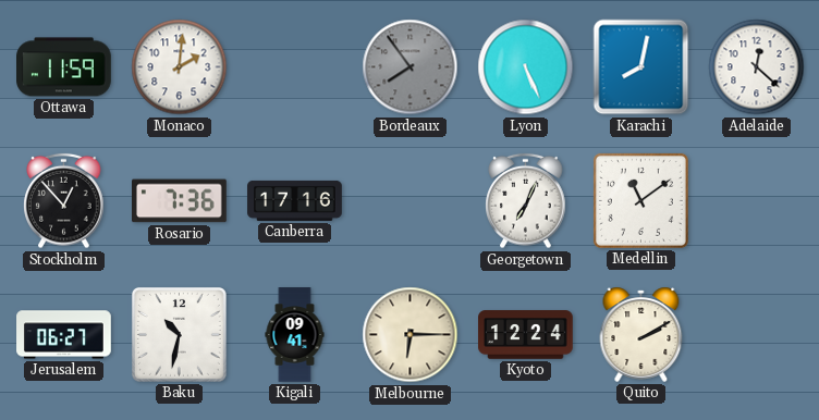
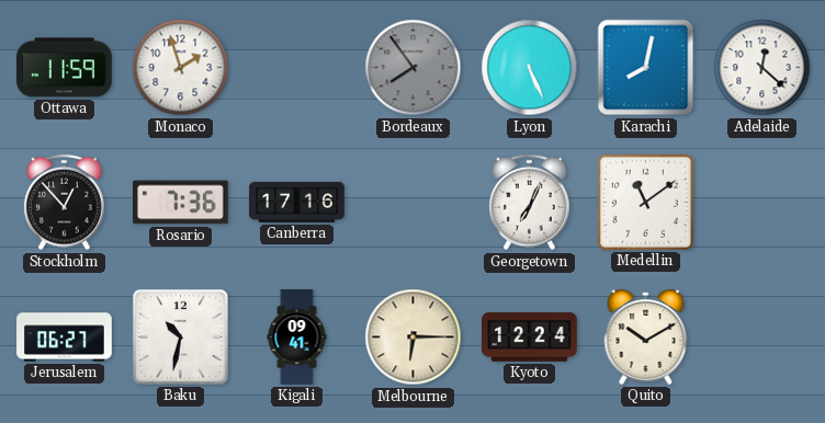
Monaco: 2:01 -> 1:57
Quito: 2:10 -> 10:10
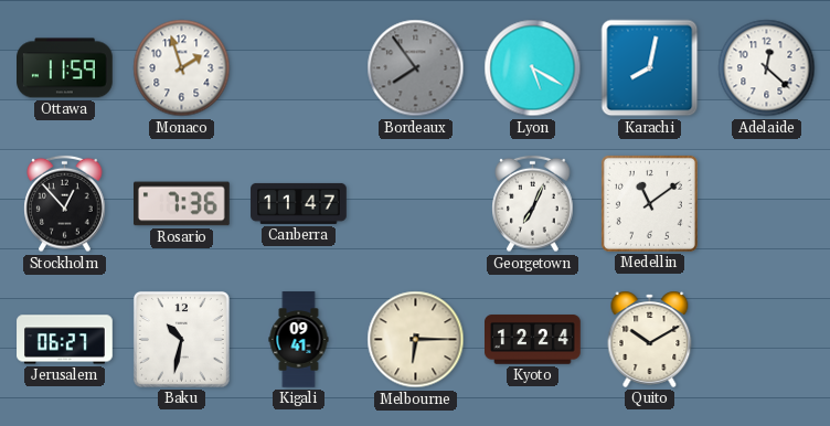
Lyon: 5:26 -> 5:20
Canberra: 17:16 -> 11:47
